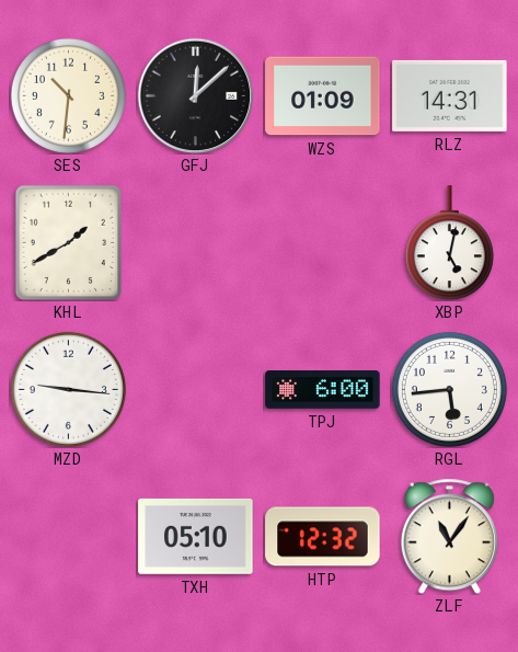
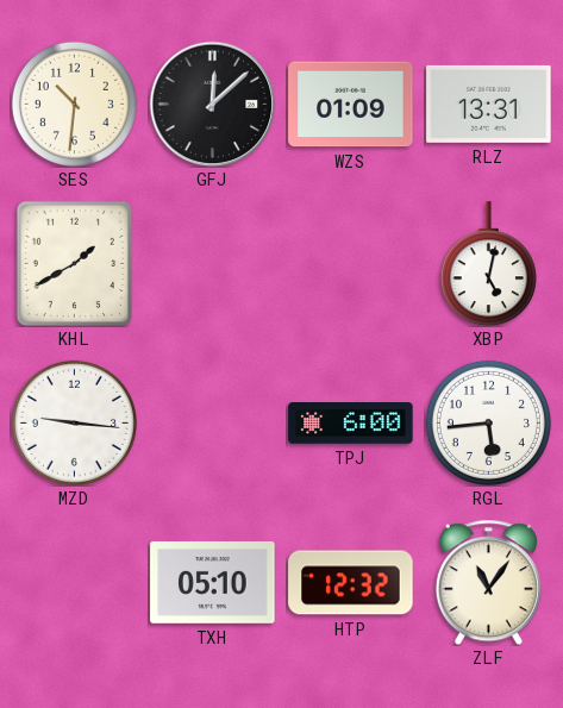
RLZ: 14:31 -> 13:31
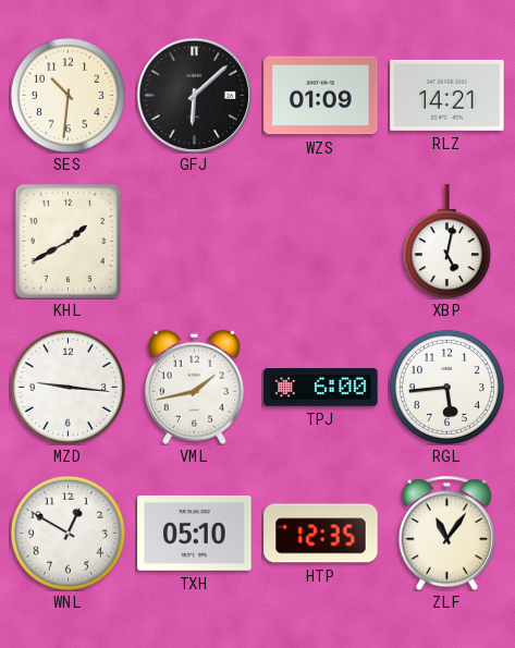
GFJ: 12:08 -> 6:08
RLZ: 13:31 -> 14:21
VML: none -> 1:43
WNL: none -> 12:50
HTP: 12:32 -> 12:35
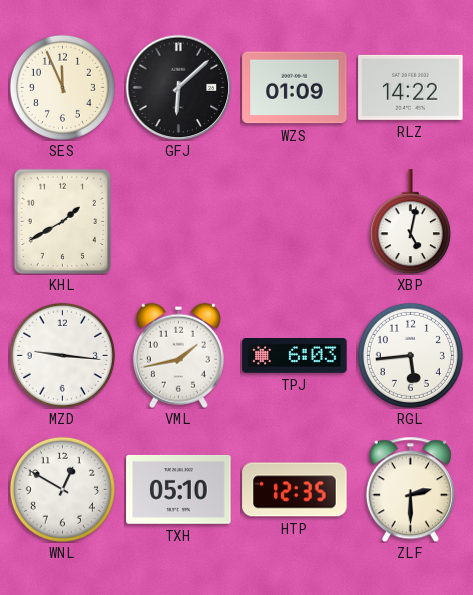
SES: 10:31 -> 11:56
RLZ: 14:21 -> 14:22
TPJ: 6:00 -> 6:03
ZLF: 11:06 -> 2:30
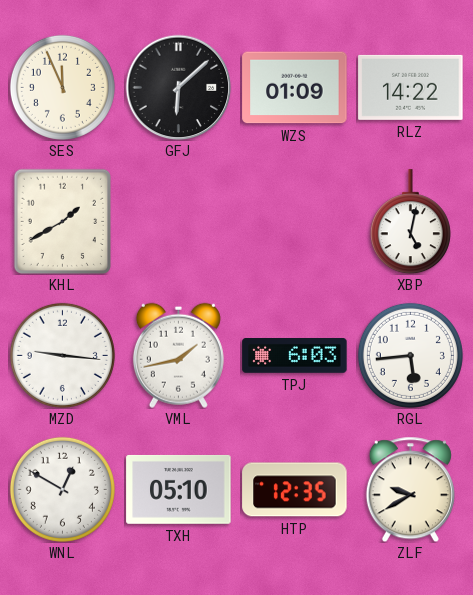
ZLF: 2:30 -> 9:40
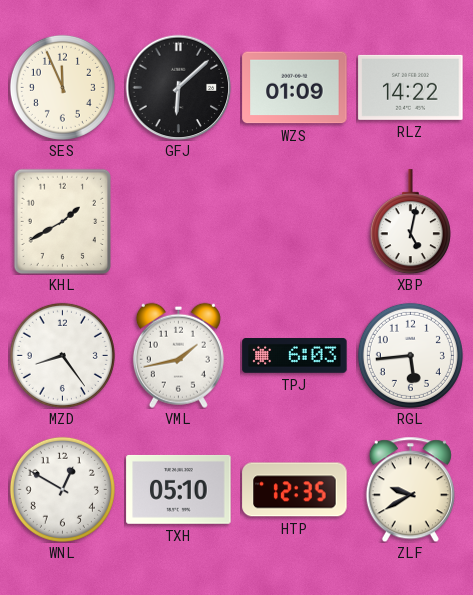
MZD: 9:16 -> 8:24
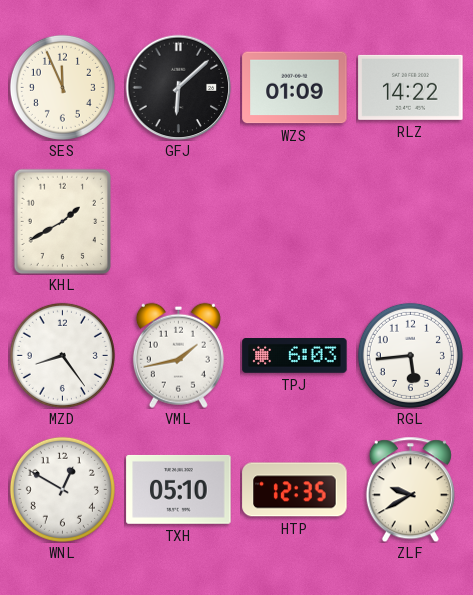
XBP: 5:02 -> none
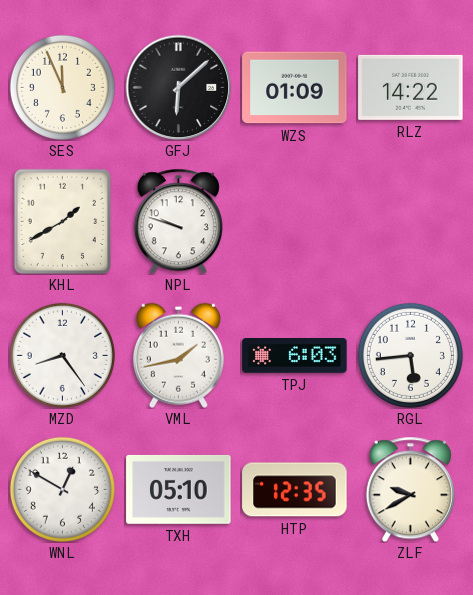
NPL: none -> 9:48
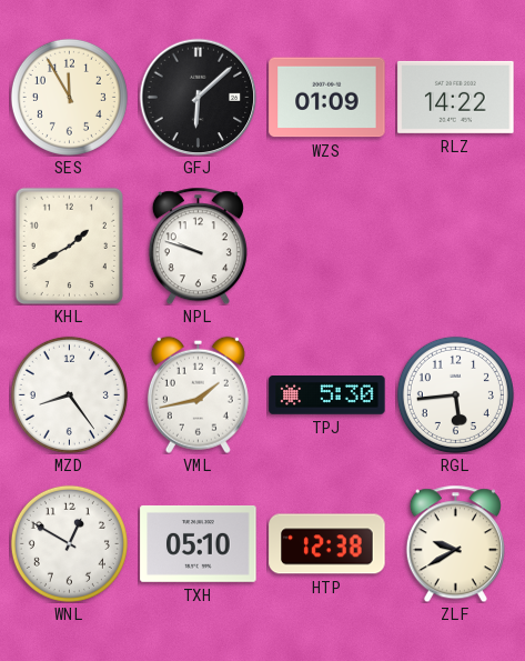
SES: 11:56 -> 11:55
TPJ: 6:03 -> 5:30
HTP: 12:35 -> 12:38
